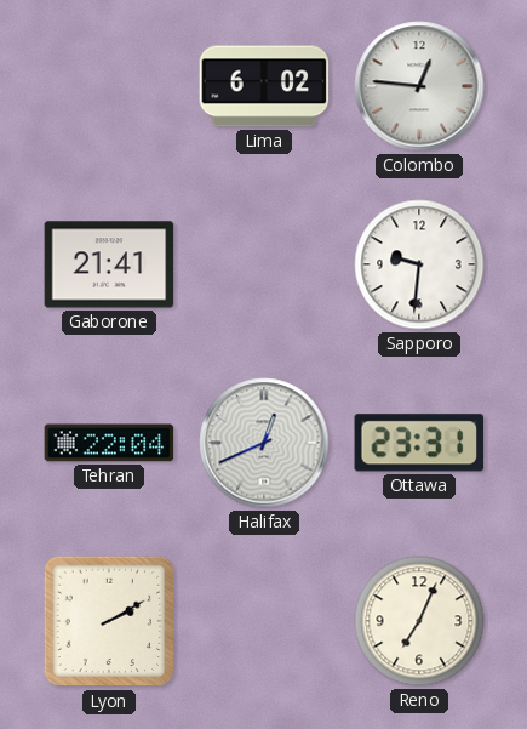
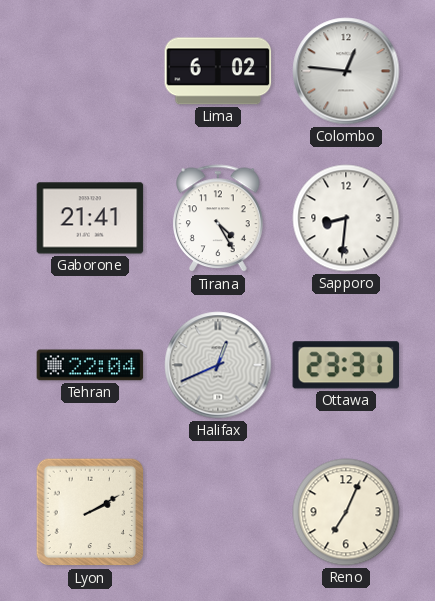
Tirana: none -> 4:25
Sapporo: 9:31 -> 8:31
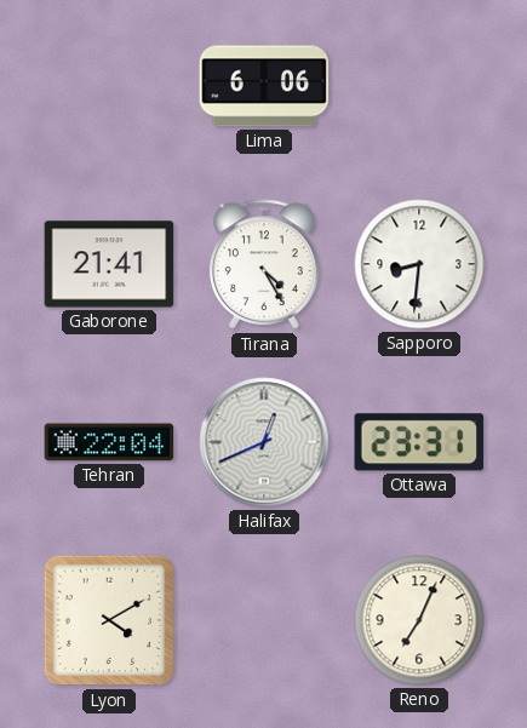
Lima: 6:02 -> 6:06
Colombo: 12:46 -> none
Lyon: 2:10 -> 4:10
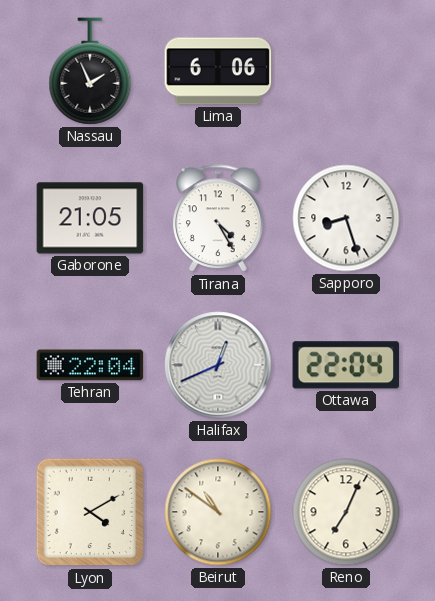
Nassau: none -> 1:56
Gaborone: 21:41 -> 21:05
Sapporo: 8:31 -> 8:27
Ottawa: 23:31 -> 22:04
Beirut: none -> 10:51
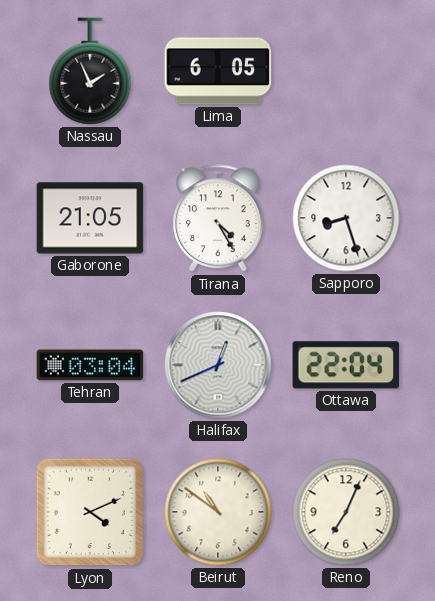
Lima: 6:06 -> 6:05
Tehran: 22:04 -> 03:04
Lyon: 4:10 -> 4:11
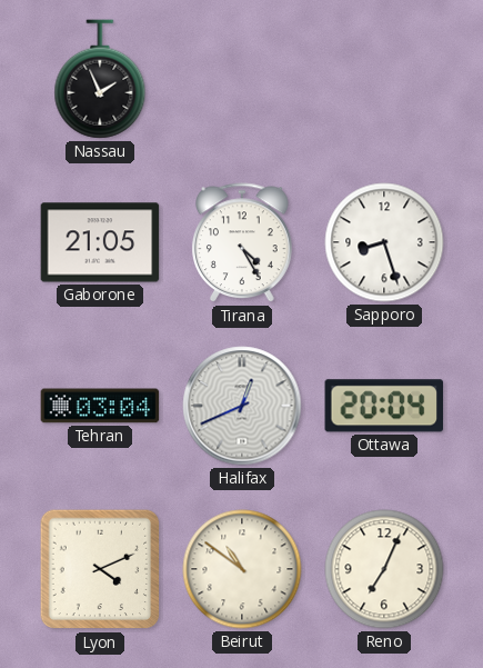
Lima: 6:05 -> none
Ottawa: 22:04 -> 20:04
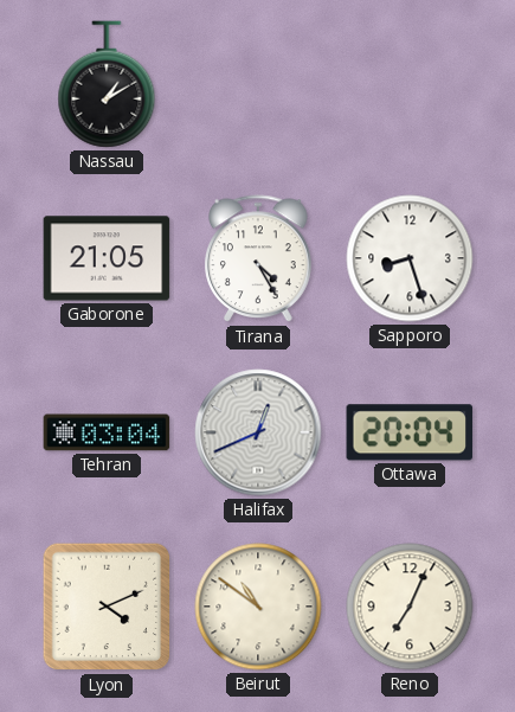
Nassau: 1:56 -> 1:10
